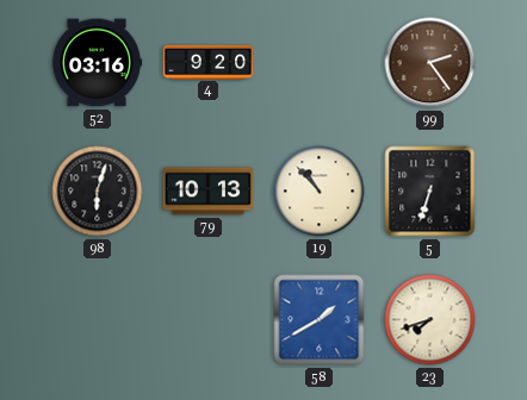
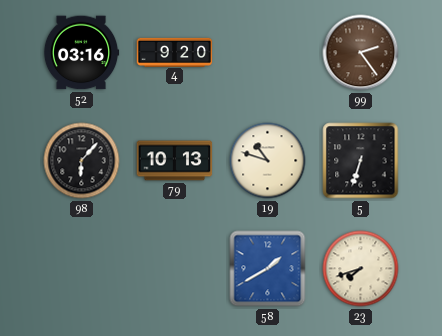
98: 6:03 -> 6:07
19: 10:53 -> 10:48
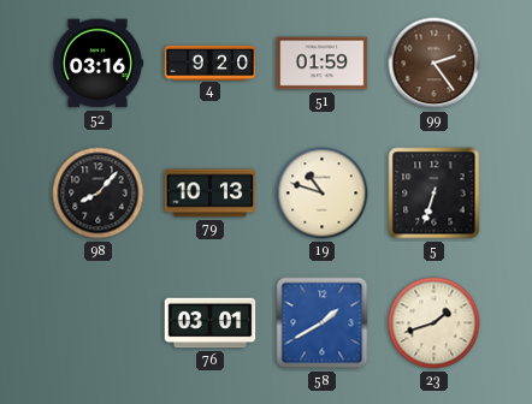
51: none -> 01:59
98: 6:07 -> 8:07
76: none -> 03:01
23: 7:42 -> 1:42
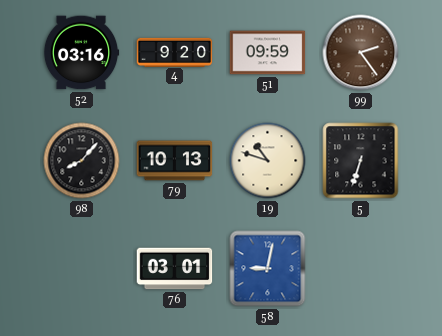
51: 01:59 -> 09:59
58: 1:40 -> 9:02
23: 1:42 -> none
